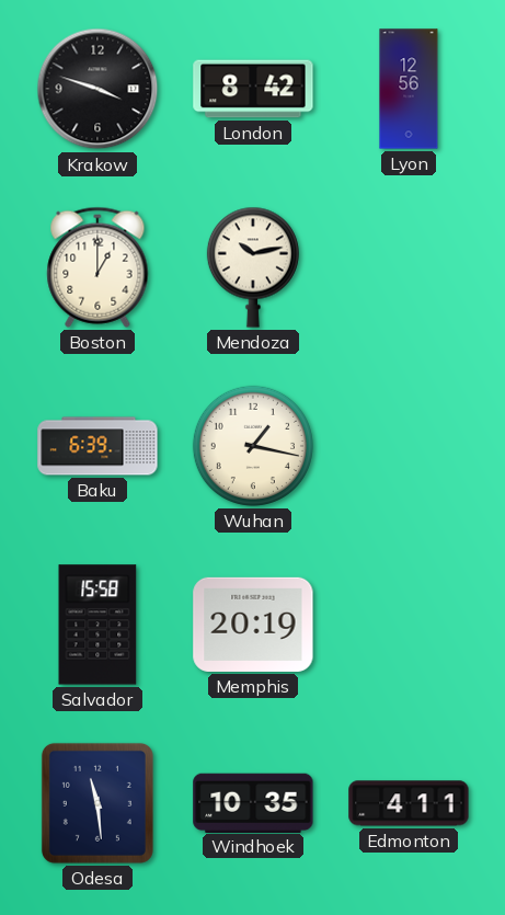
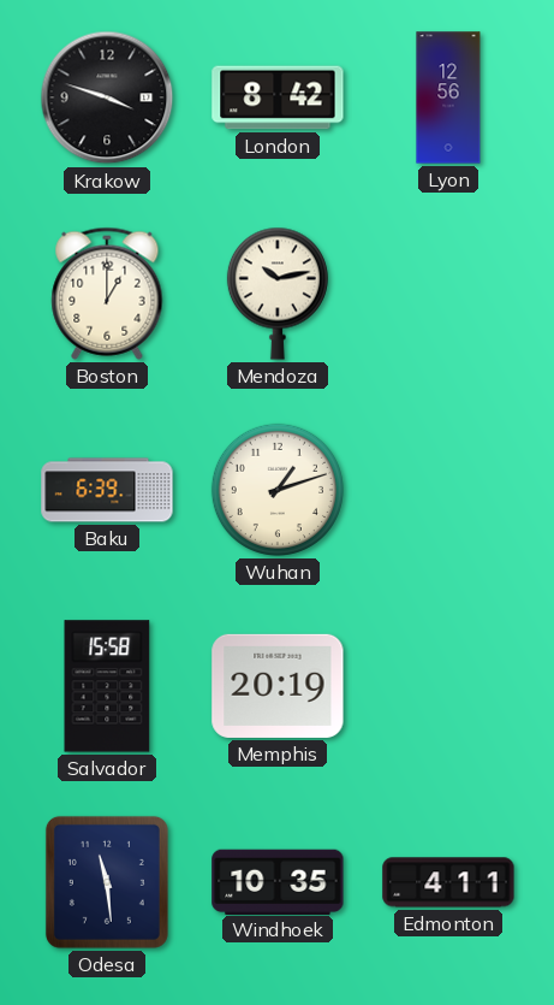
Wuhan: 1:17 -> 1:12
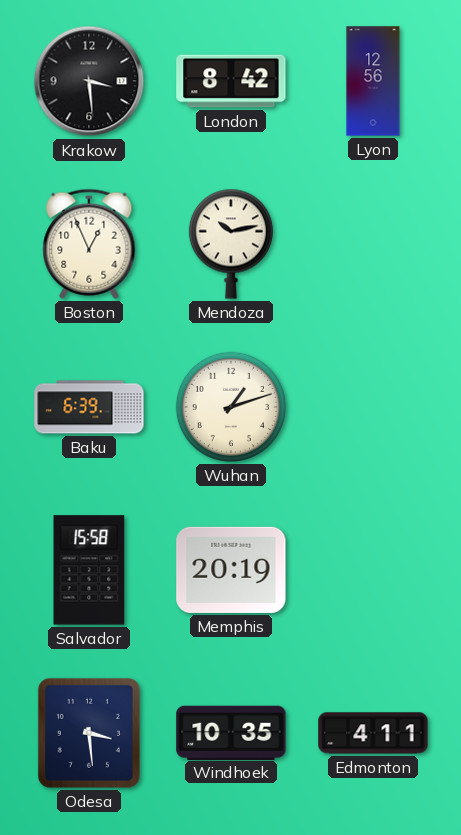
Krakow: 3:48 -> 3:29
Boston: 1:00 -> 12:56
Odesa: 11:29 -> 3:29
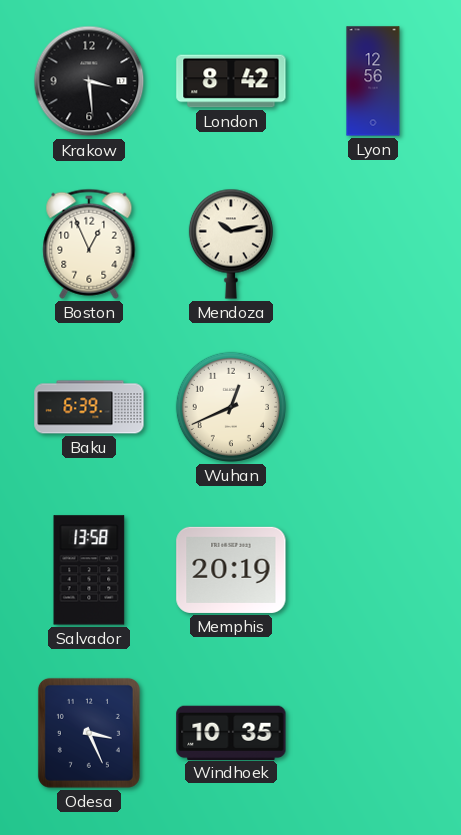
Wuhan: 1:12 -> 12:41
Salvador: 15:58 -> 13:58
Odesa: 3:29 -> 3:26
Edmonton: 4:11 -> none
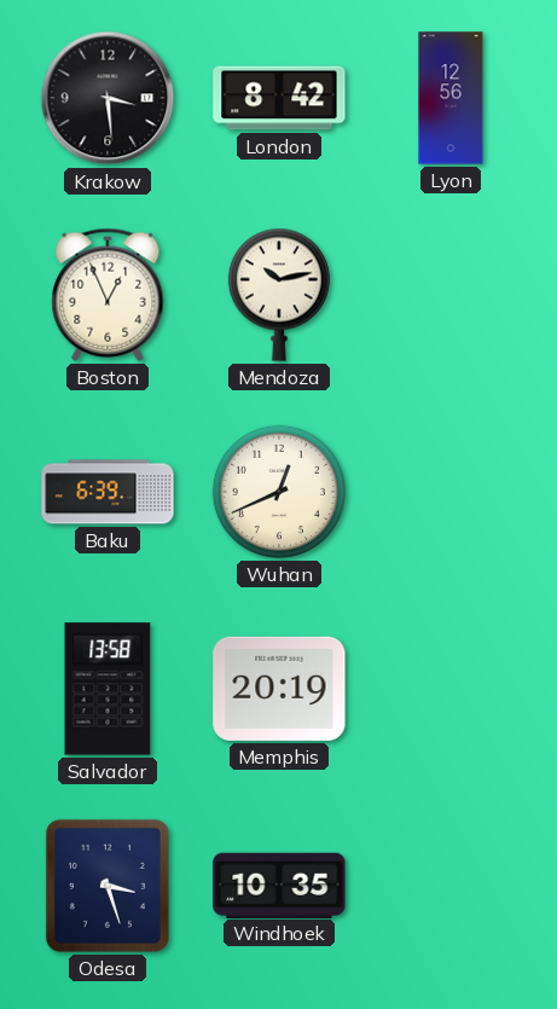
Odesa: 3:26 -> 3:27
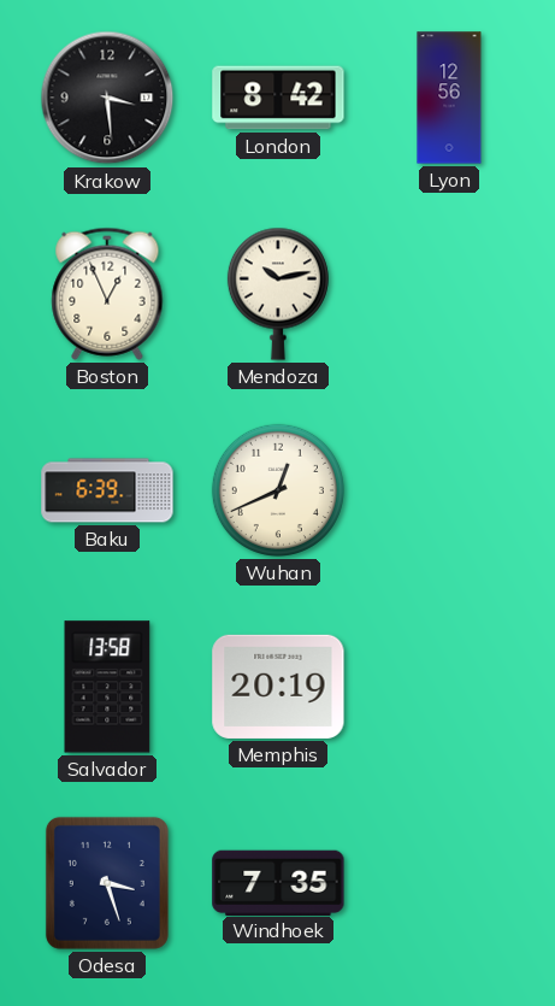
Windhoek: 10:35 -> 7:35
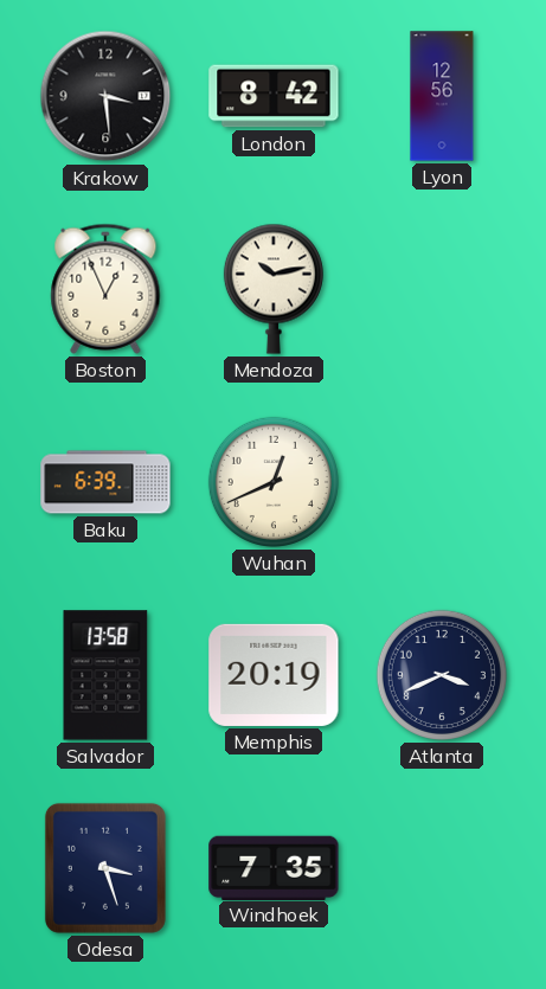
Atlanta: none -> 3:41
